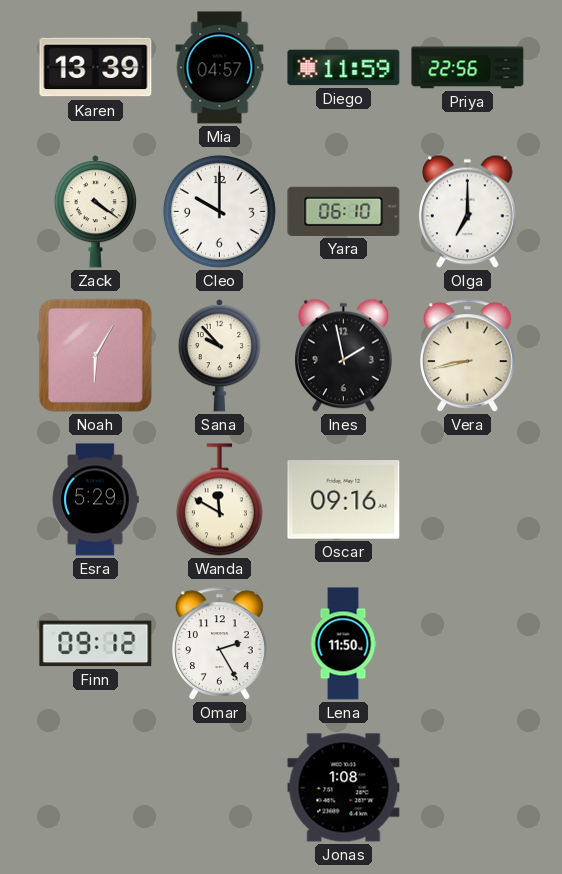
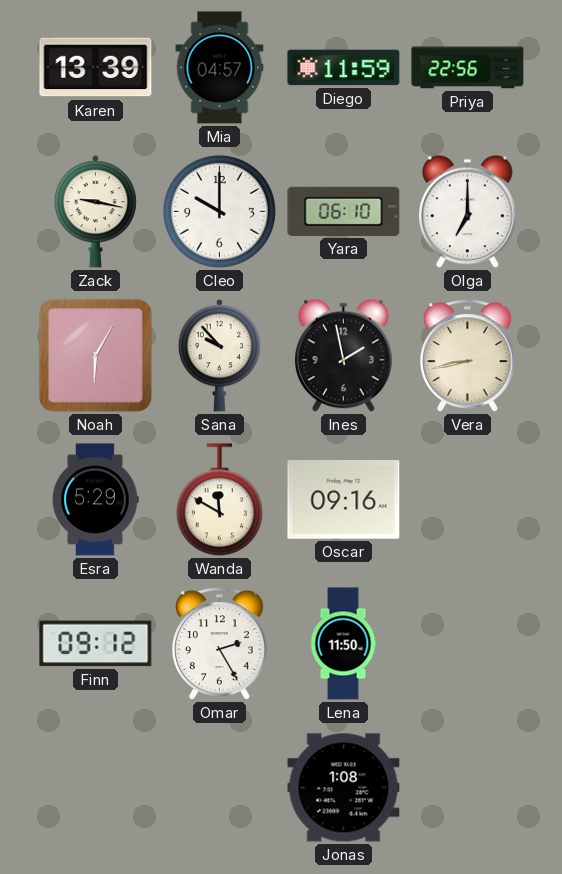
Zack: 4:21 -> 9:17
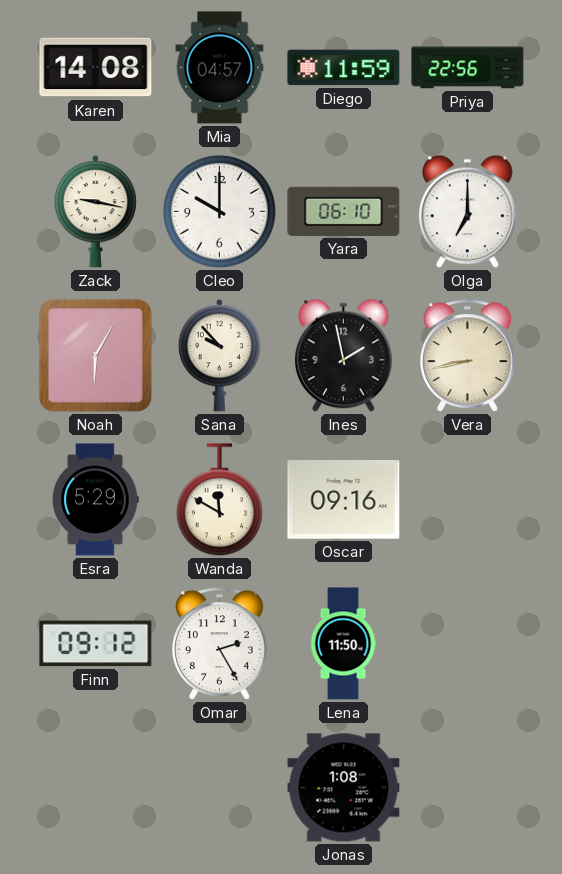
Karen: 13:39 -> 14:08
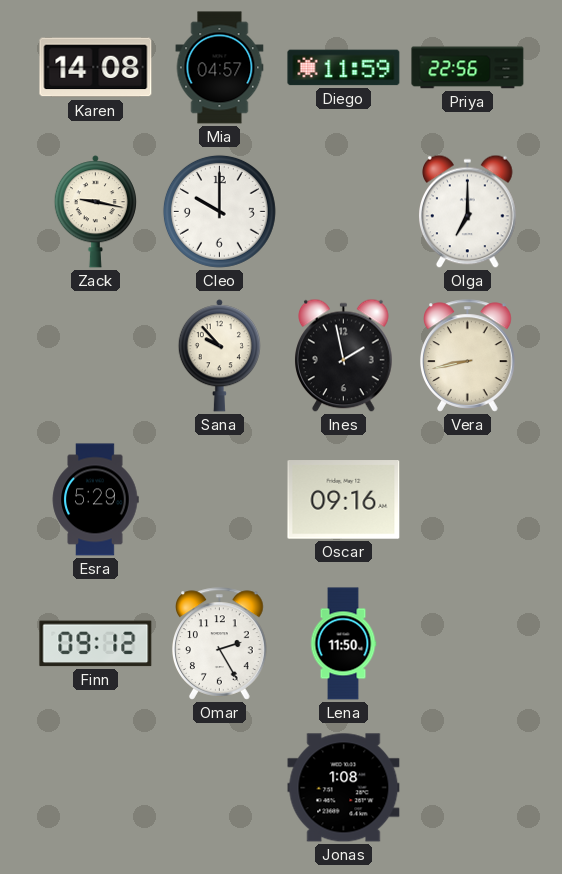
Yara: 06:10 -> none
Noah: 6:05 -> none
Wanda: 11:50 -> none
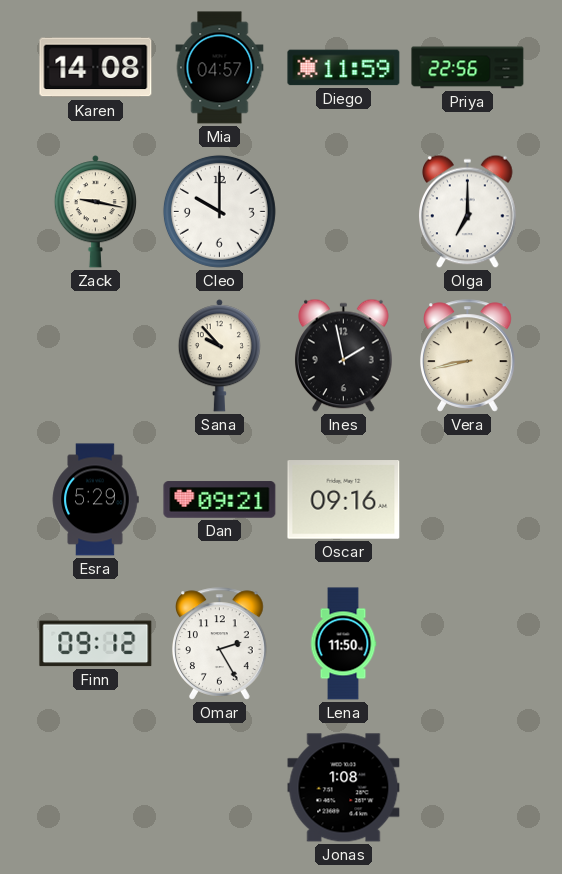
Dan: none -> 09:21
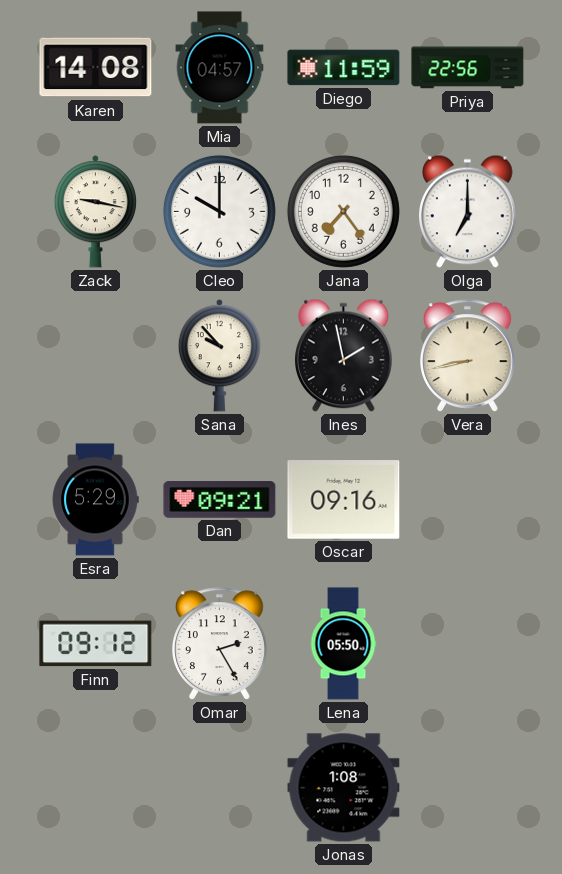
Jana: none -> 7:24
Lena: 11:50 -> 05:50
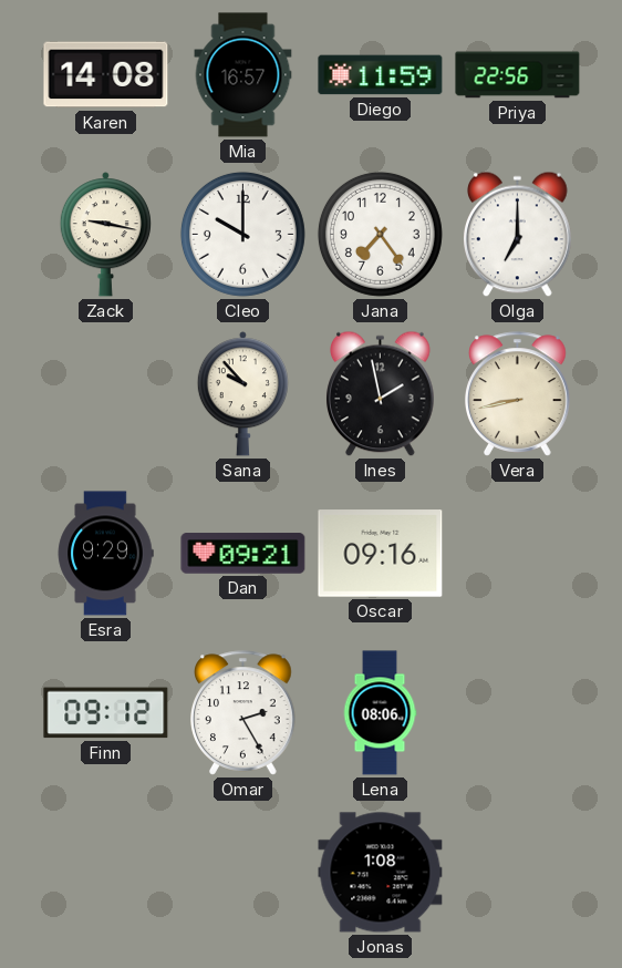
Mia: 04:57 -> 16:57
Esra: 5:29 -> 9:29
Lena: 05:50 -> 08:06
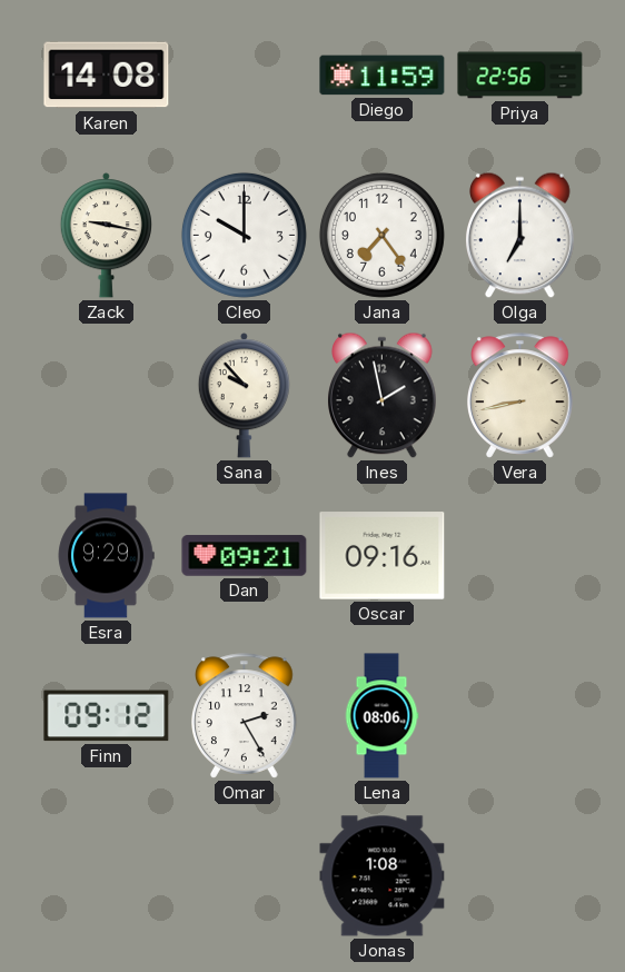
Mia: 16:57 -> none
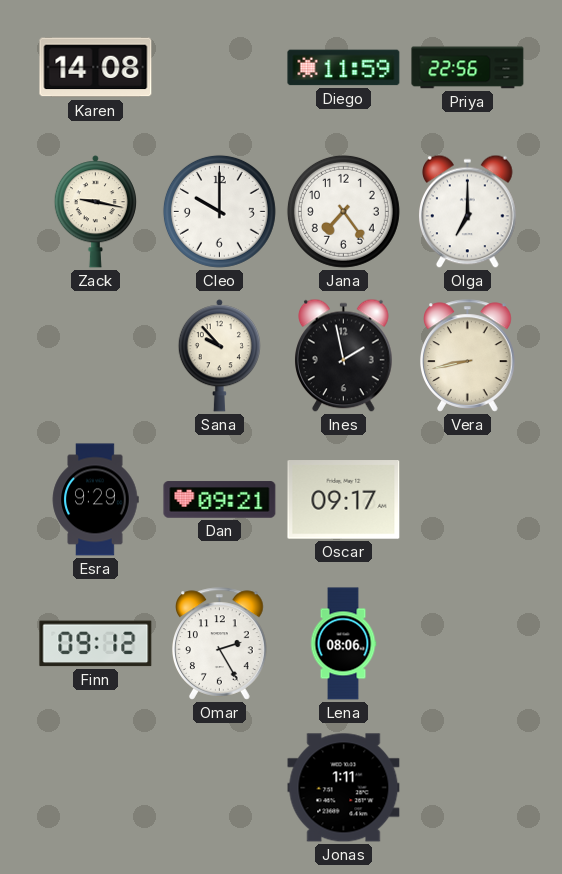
Oscar: 09:16 -> 09:17
Jonas: 1:08 -> 1:11
